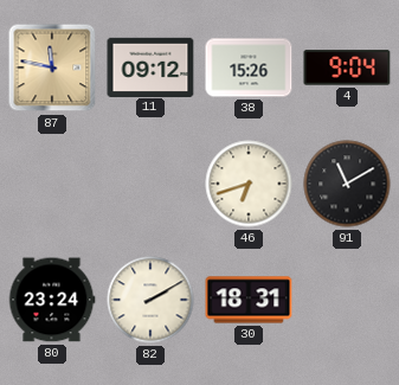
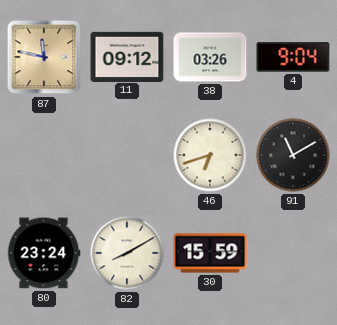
38: 15:26 -> 03:26
82: 2:10 -> 8:10
30: 18:31 -> 15:59
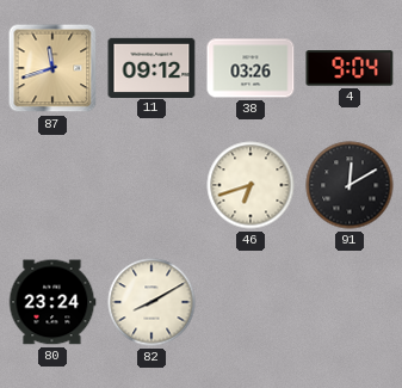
87: 11:47 -> 11:42
91: 11:10 -> 12:10
30: 15:59 -> none
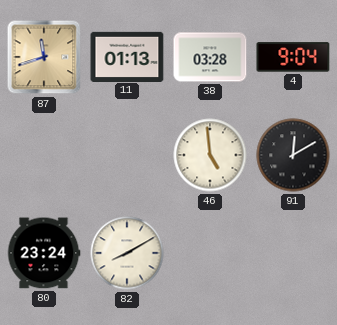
11: 09:12 -> 01:13
38: 03:26 -> 03:28
46: 6:42 -> 4:59
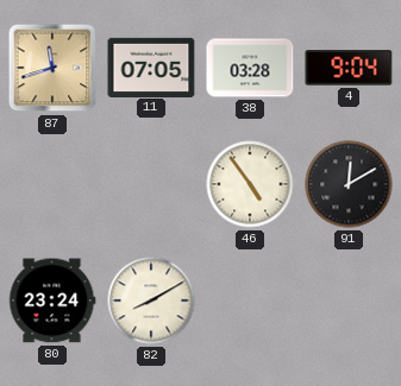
11: 01:13 -> 07:05
46: 4:59 -> 4:54
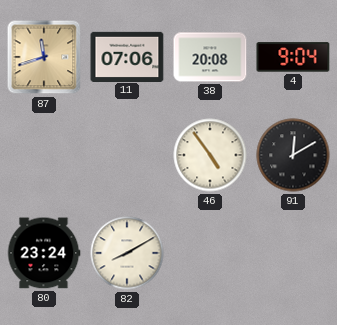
11: 07:05 -> 07:06
38: 03:28 -> 20:08
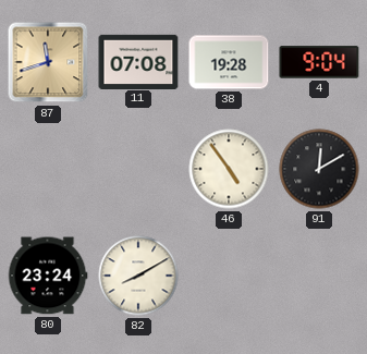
11: 07:06 -> 07:08
38: 20:08 -> 19:28
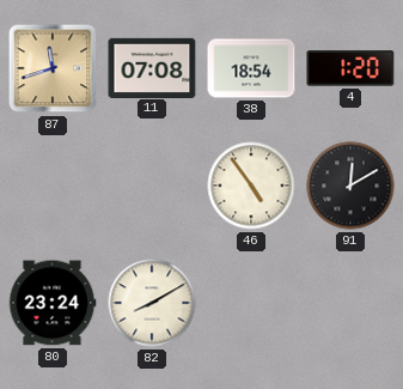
38: 19:28 -> 18:54
4: 9:04 -> 1:20
